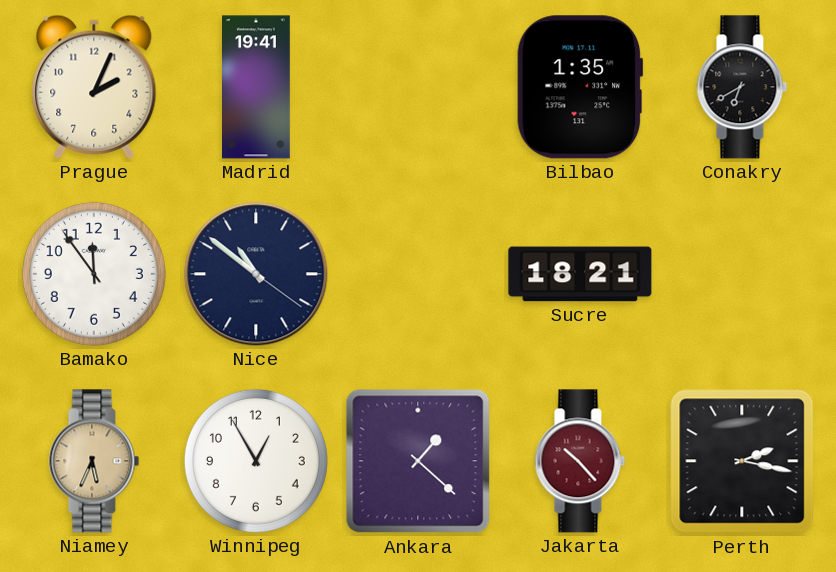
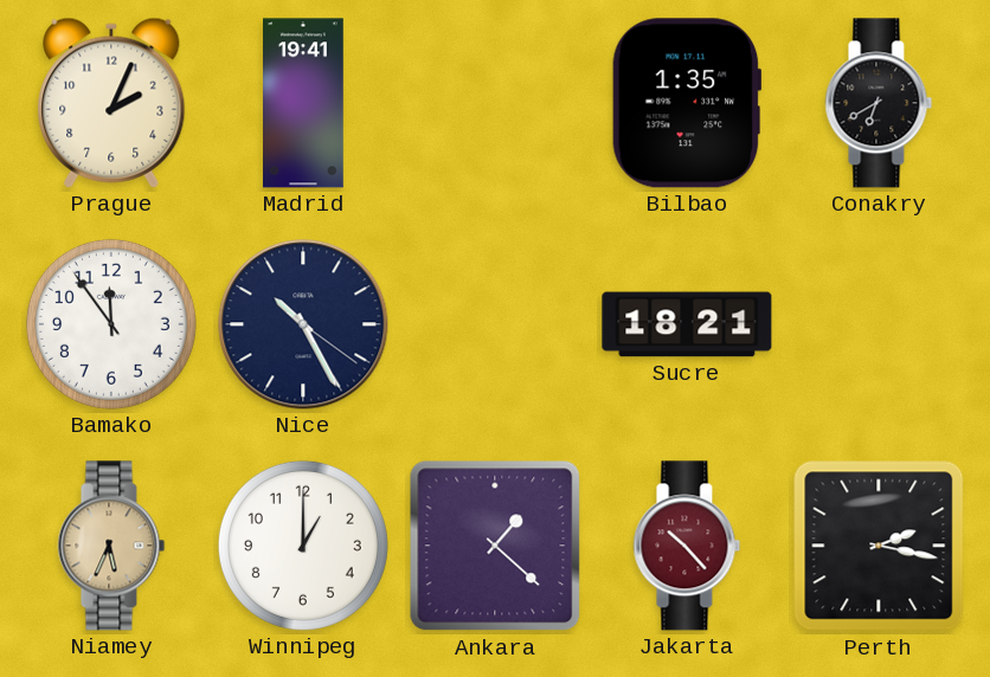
Nice: 10:51 -> 10:25
Winnipeg: 12:55 -> 1:00
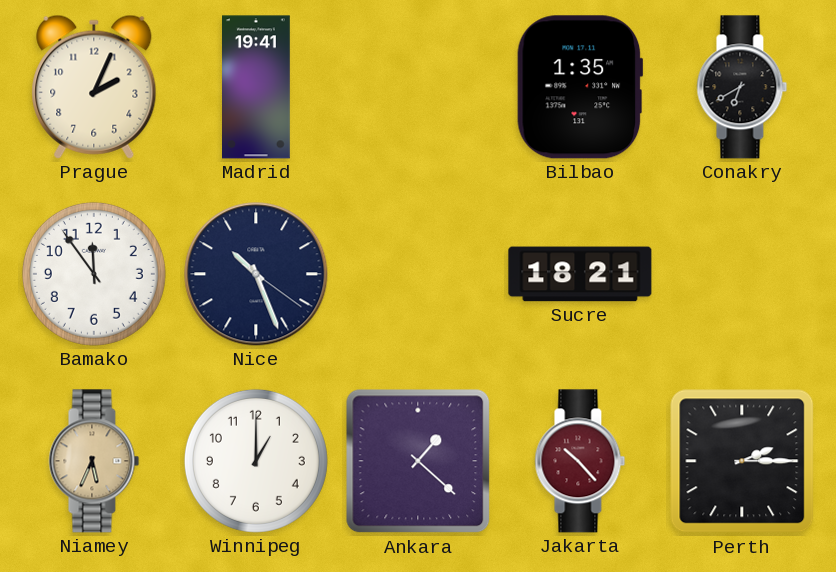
Nice: 10:25 -> 10:26
Perth: 2:17 -> 2:15
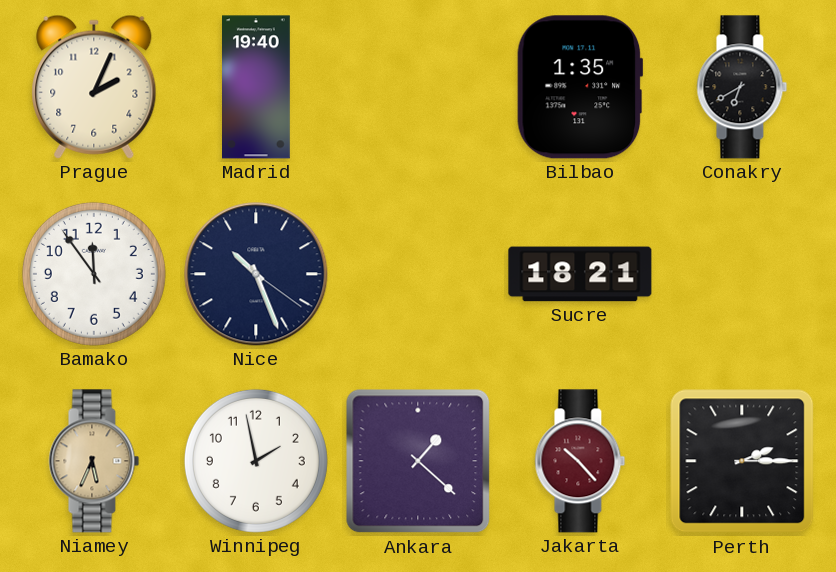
Madrid: 19:41 -> 19:40
Winnipeg: 1:00 -> 1:58
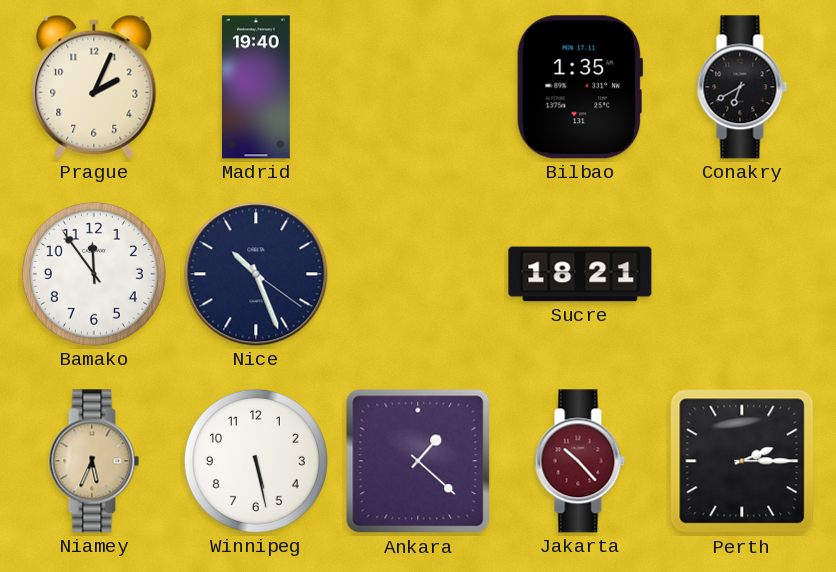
Winnipeg: 1:58 -> 5:28
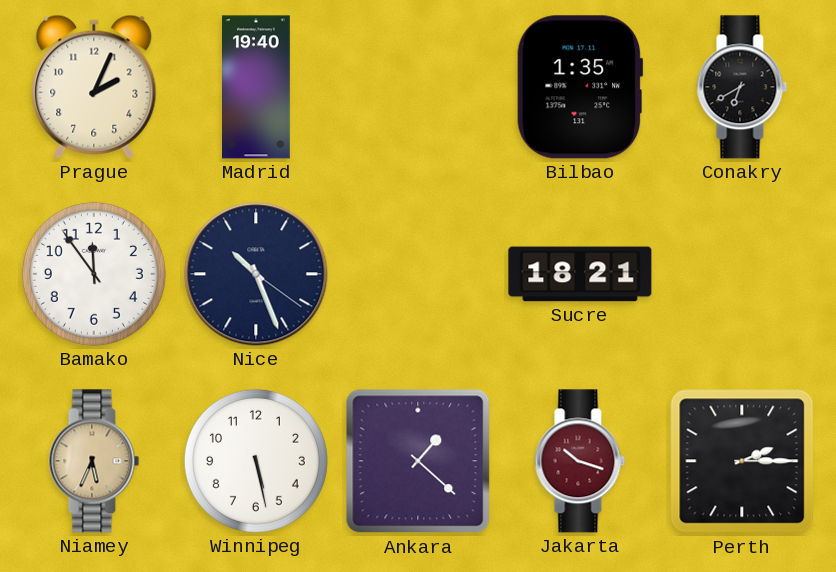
Jakarta: 10:23 -> 10:18
